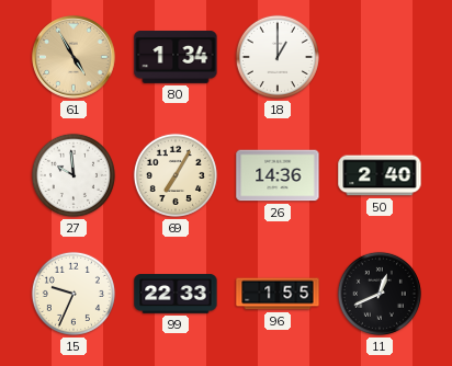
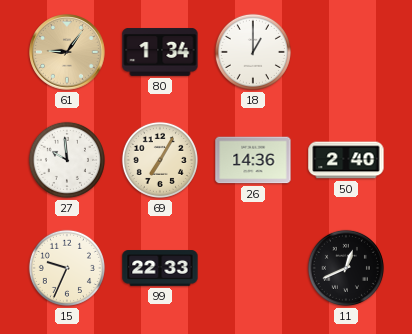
61: 4:55 -> 9:06
96: 1:55 -> none
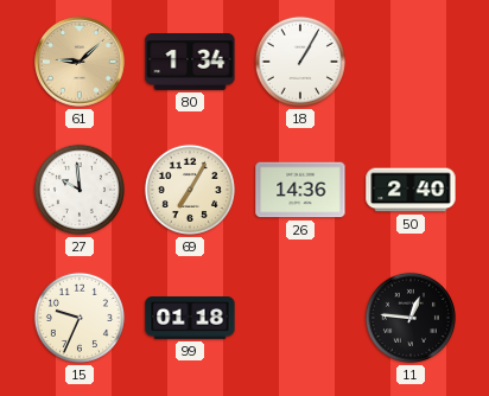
61: 9:06 -> 9:08
18: 1:00 -> 1:05
99: 22:33 -> 01:18
11: 12:41 -> 12:46
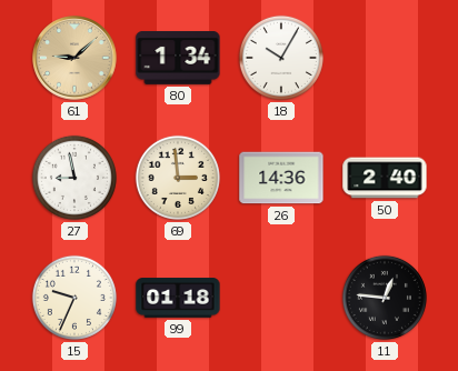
18: 1:05 -> 10:05
27: 9:59 -> 8:58
69: 7:05 -> 2:59
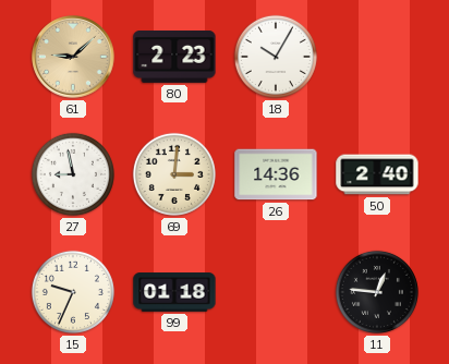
80: 1:34 -> 2:23
69: 2:59 -> 3:01
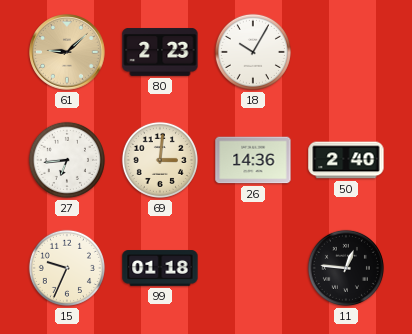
27: 8:58 -> 6:44
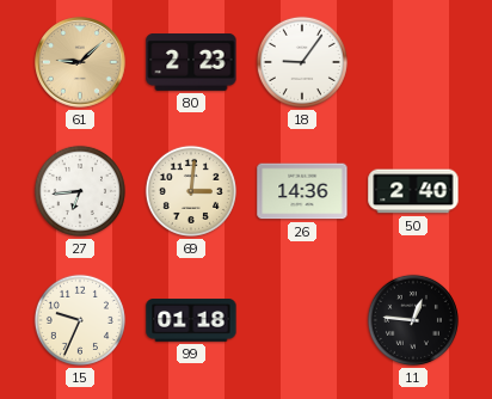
18: 10:05 -> 9:06
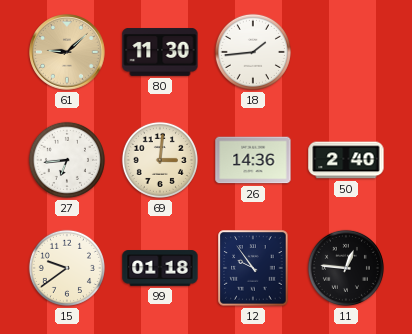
80: 2:23 -> 11:30
18: 9:06 -> 1:44
15: 9:34 -> 9:39
12: none -> 9:54
